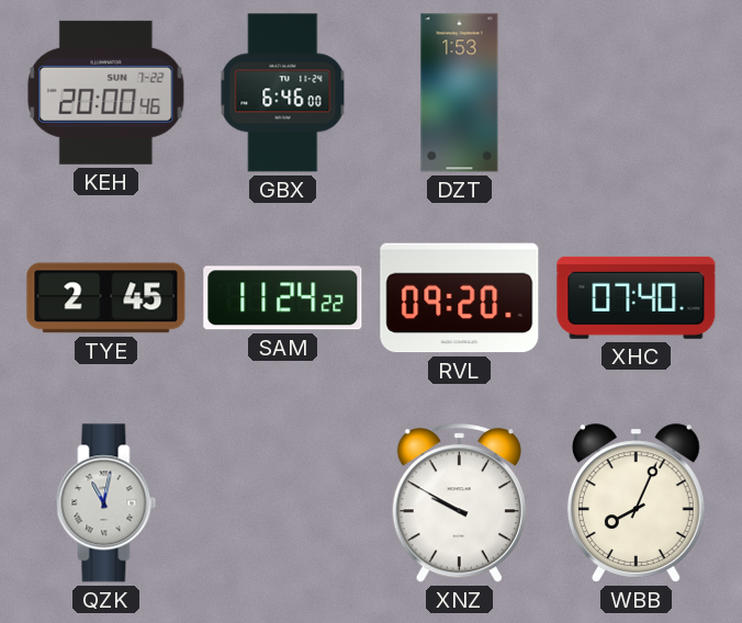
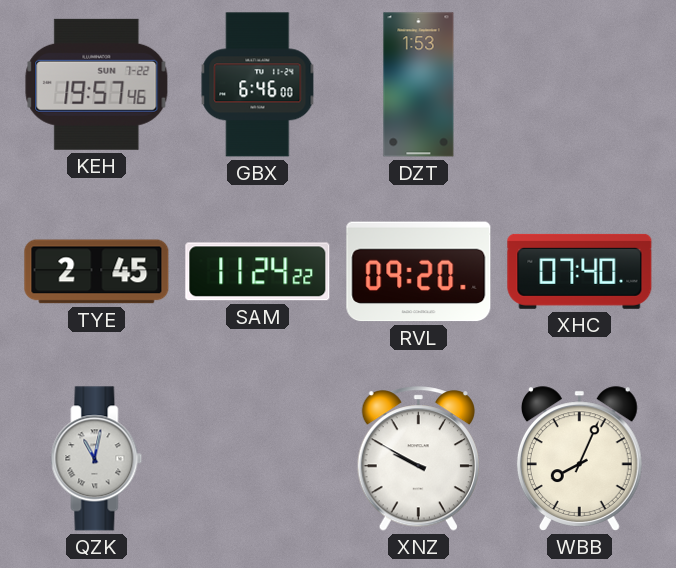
KEH: 20:00 -> 19:57
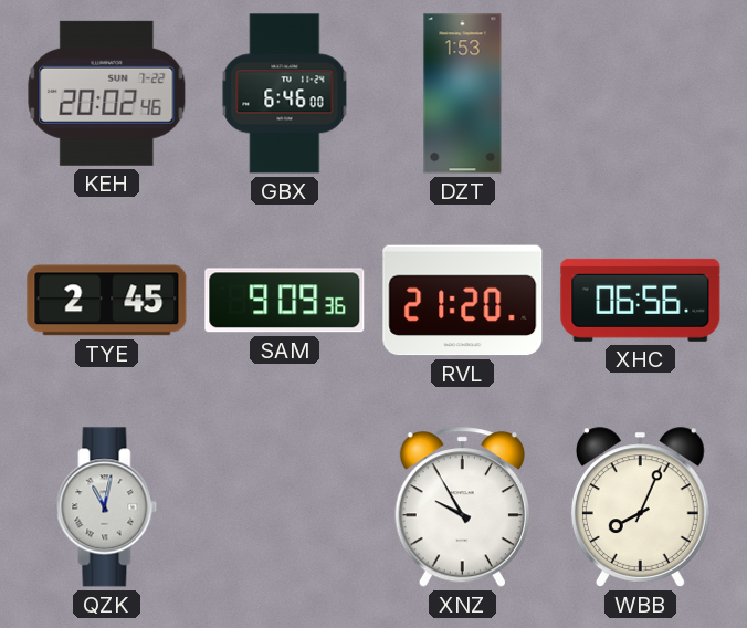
KEH: 19:57 -> 20:02
SAM: 11:24 -> 9:09
RVL: 09:20 -> 21:20
XHC: 07:40 -> 06:56
XNZ: 9:50 -> 9:55
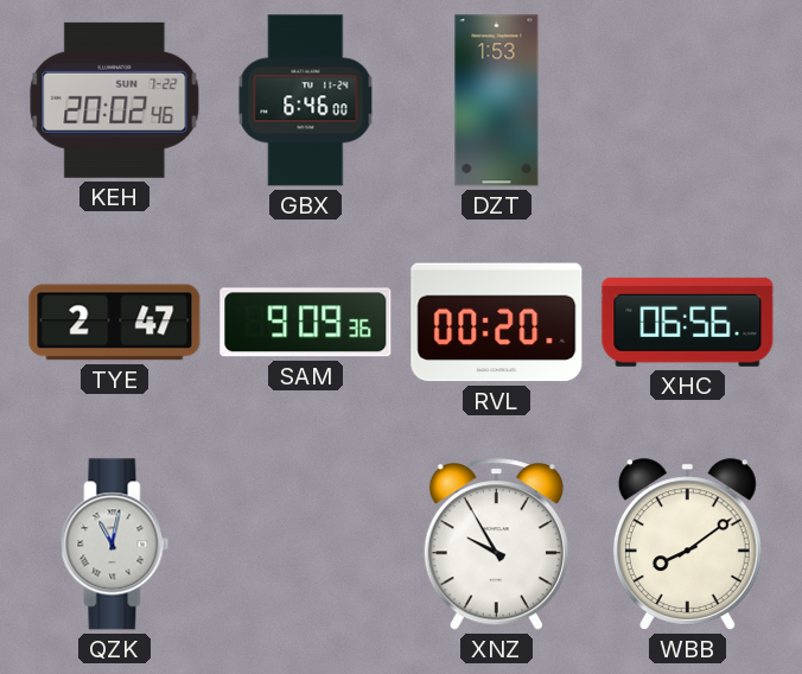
TYE: 2:45 -> 2:47
RVL: 21:20 -> 00:20
WBB: 8:04 -> 8:09
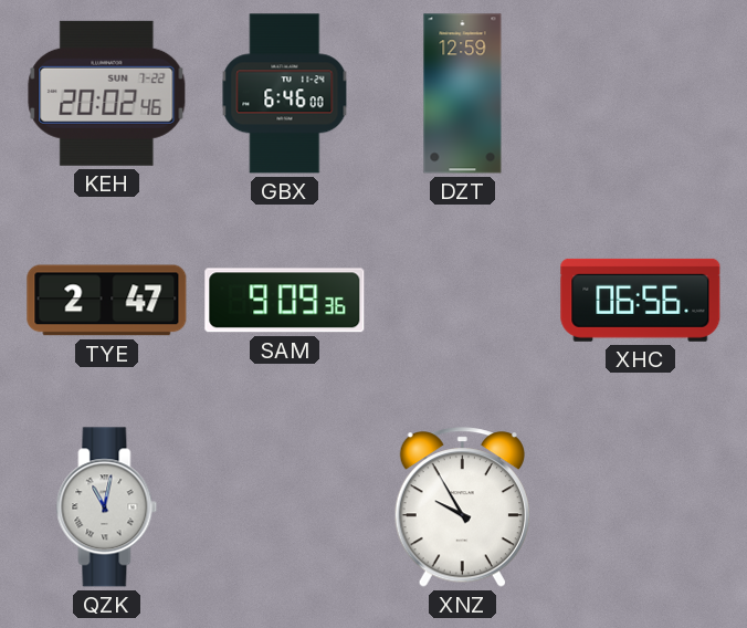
DZT: 1:53 -> 12:59
RVL: 00:20 -> none
WBB: 8:09 -> none
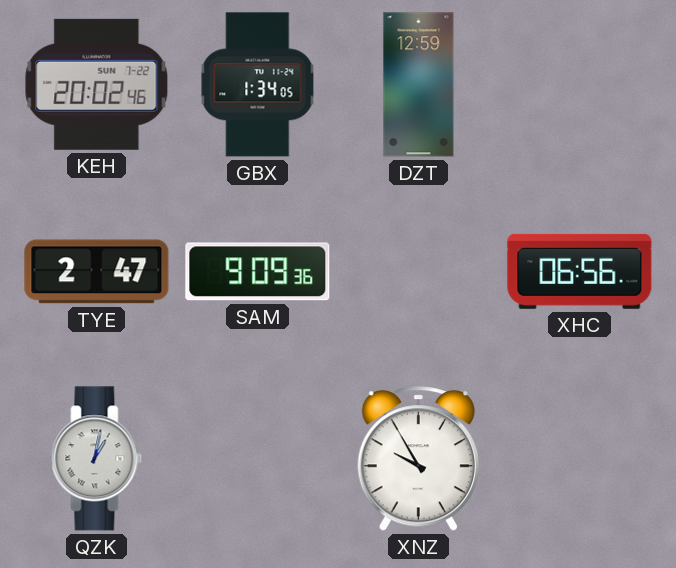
GBX: 6:46 -> 1:34
QZK: 11:02 -> 1:02
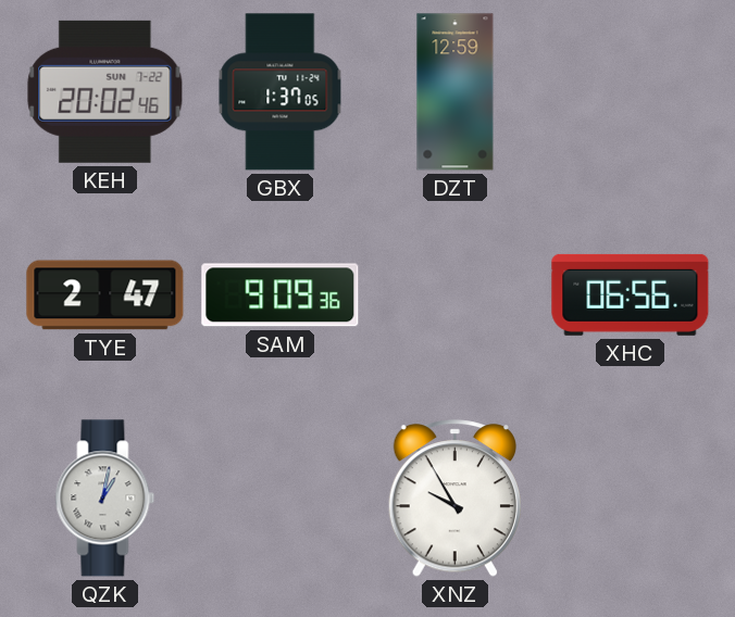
GBX: 1:34 -> 1:37
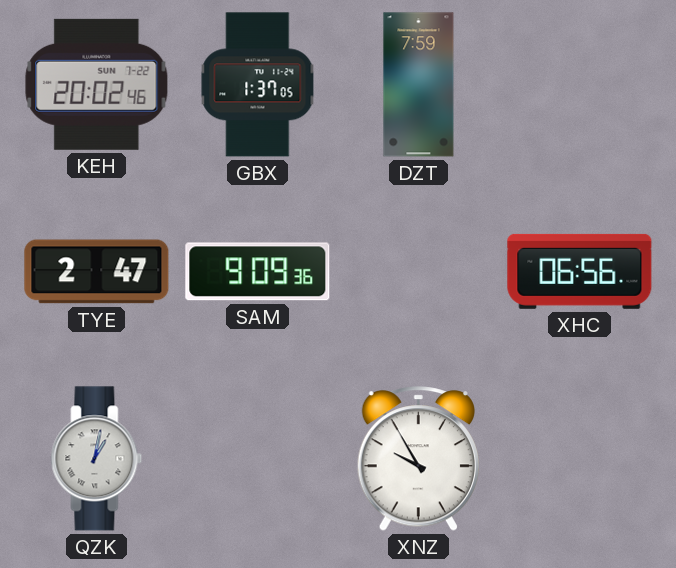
DZT: 12:59 -> 7:59
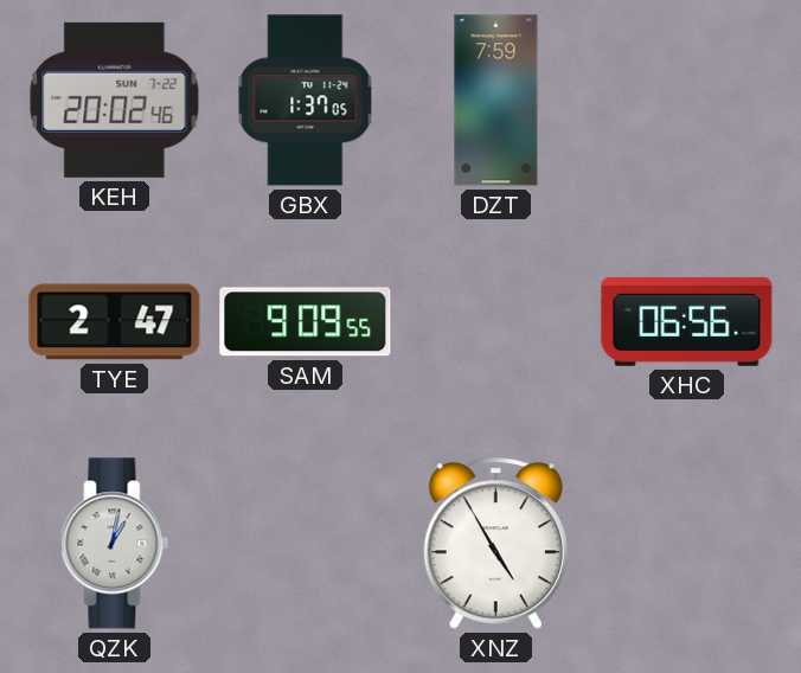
SAM: 9:09:36 -> 9:09:55
XNZ: 9:55 -> 4:55
